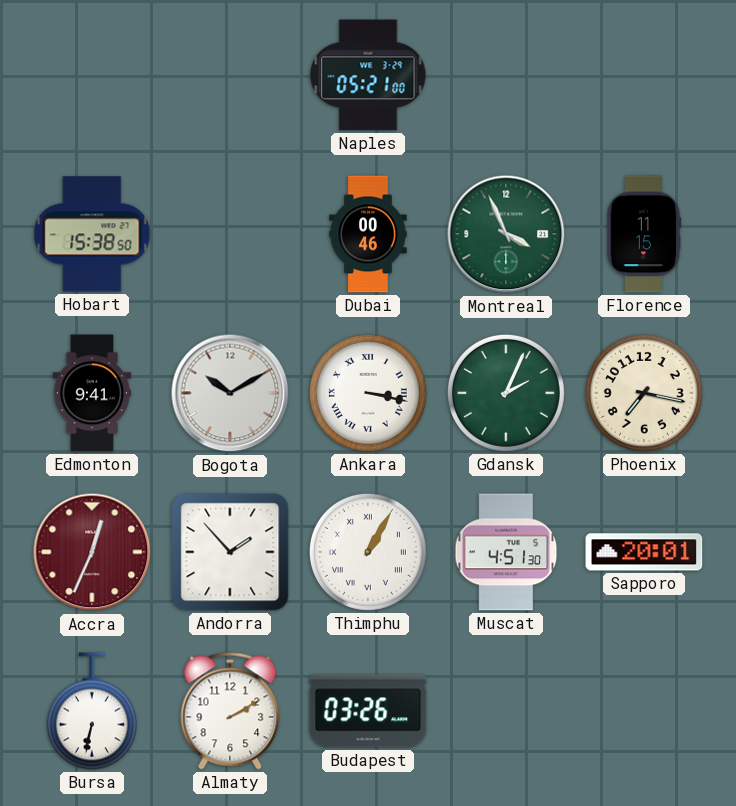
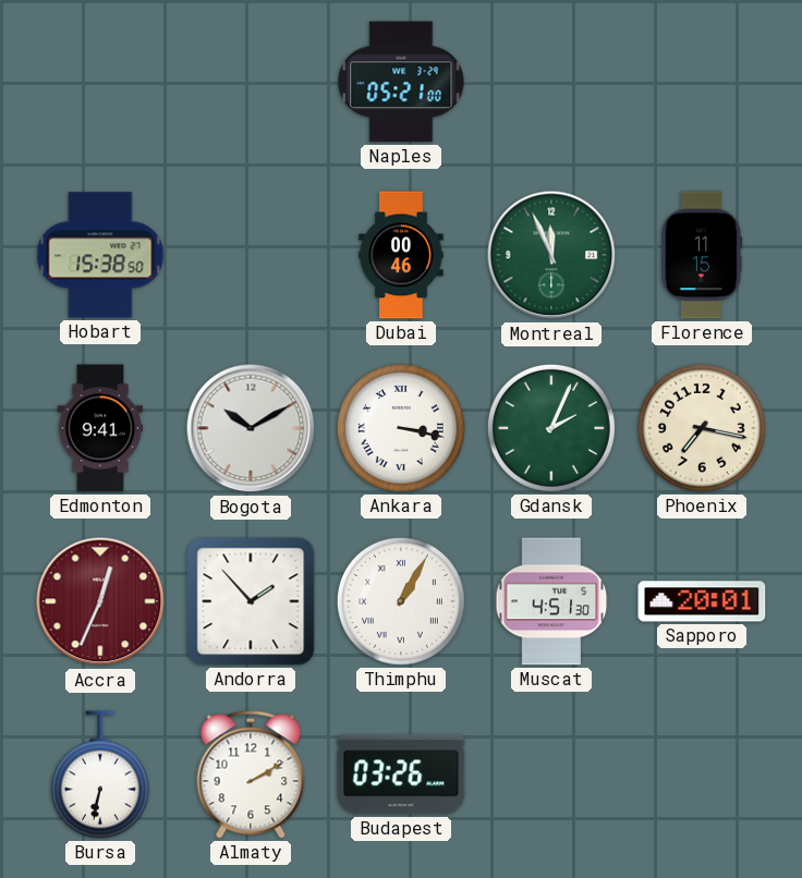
Montreal: 3:56 -> 11:56
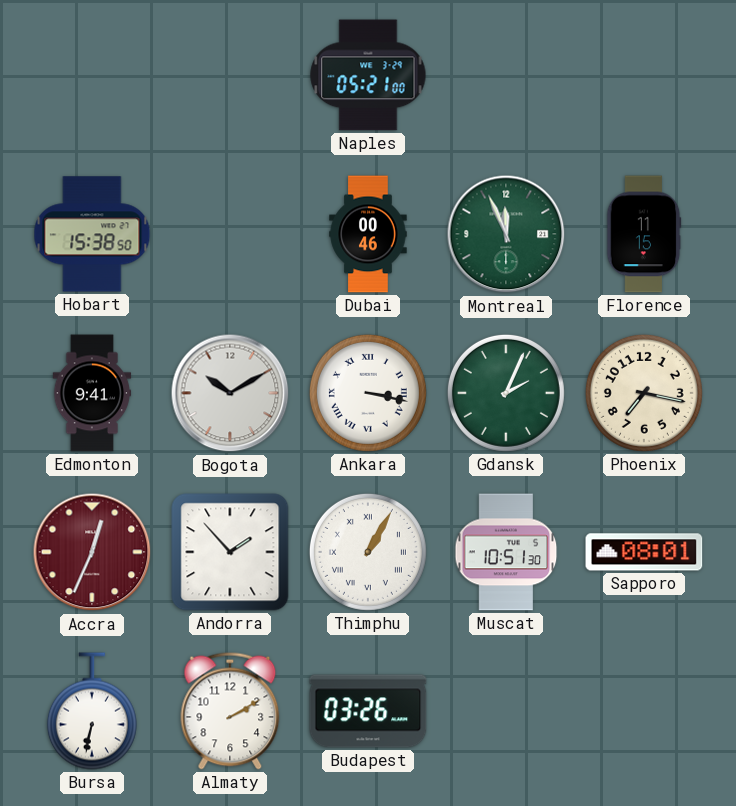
Muscat: 4:51 -> 10:51
Sapporo: 20:01 -> 08:01
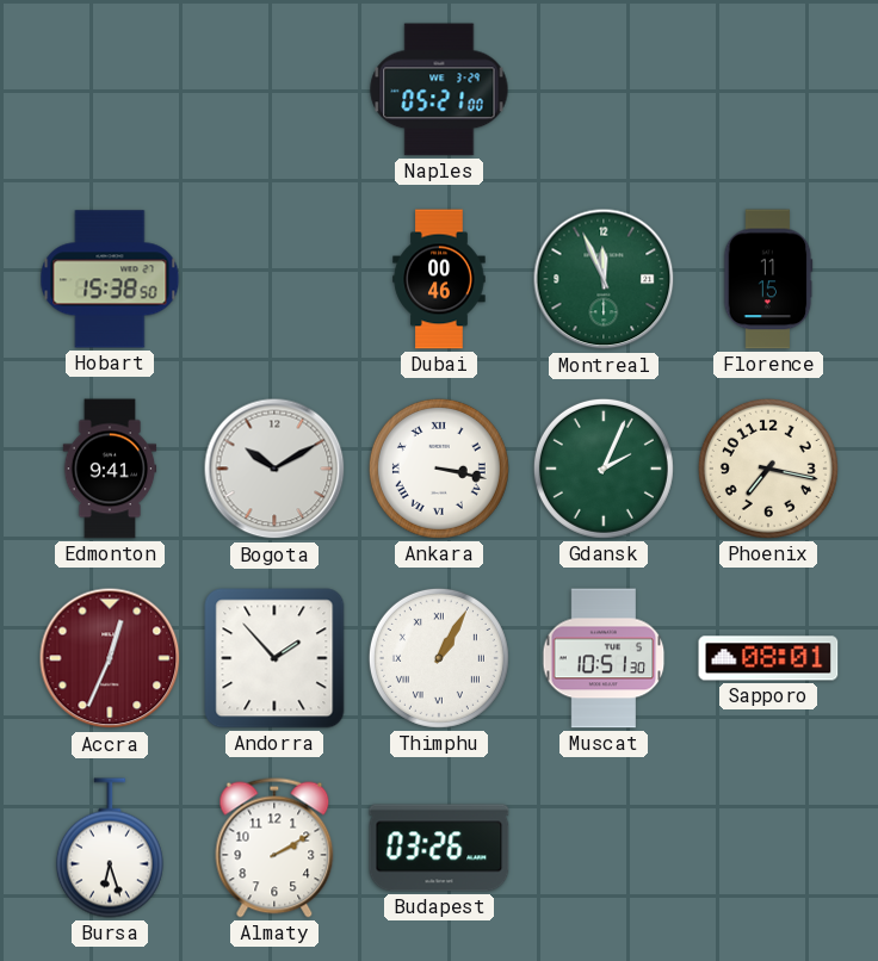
Bursa: 6:32 -> 6:27
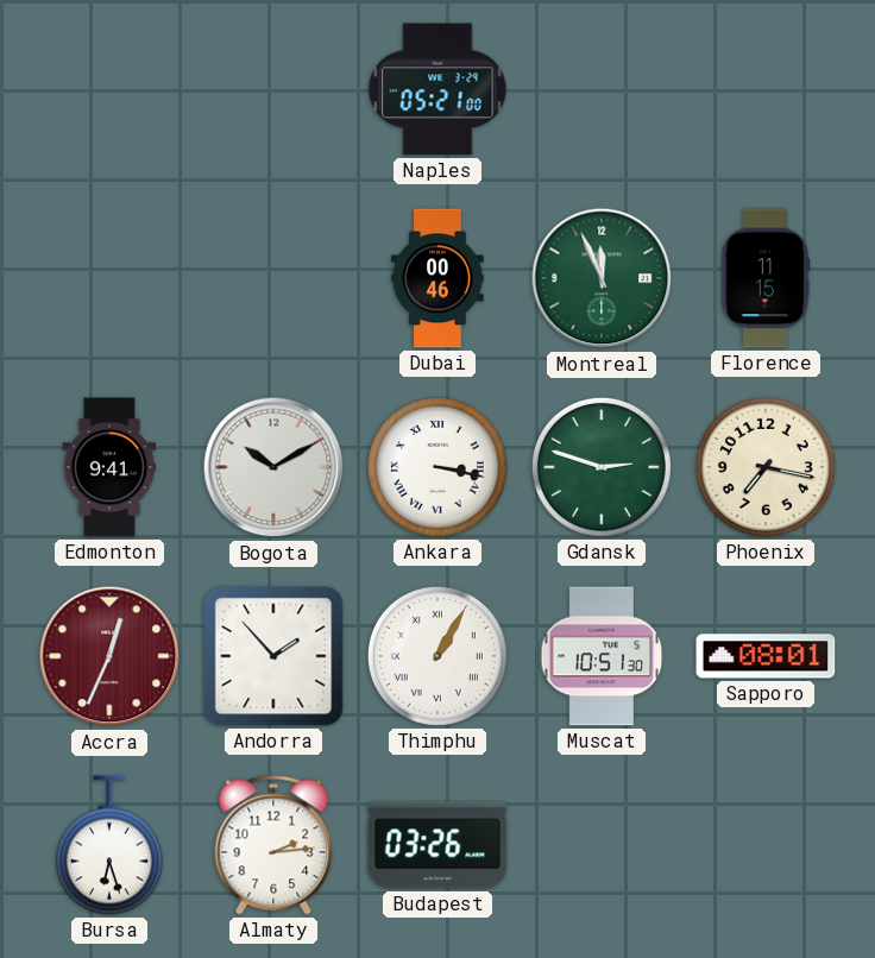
Hobart: 15:38 -> none
Gdansk: 2:04 -> 2:48
Almaty: 2:10 -> 2:14
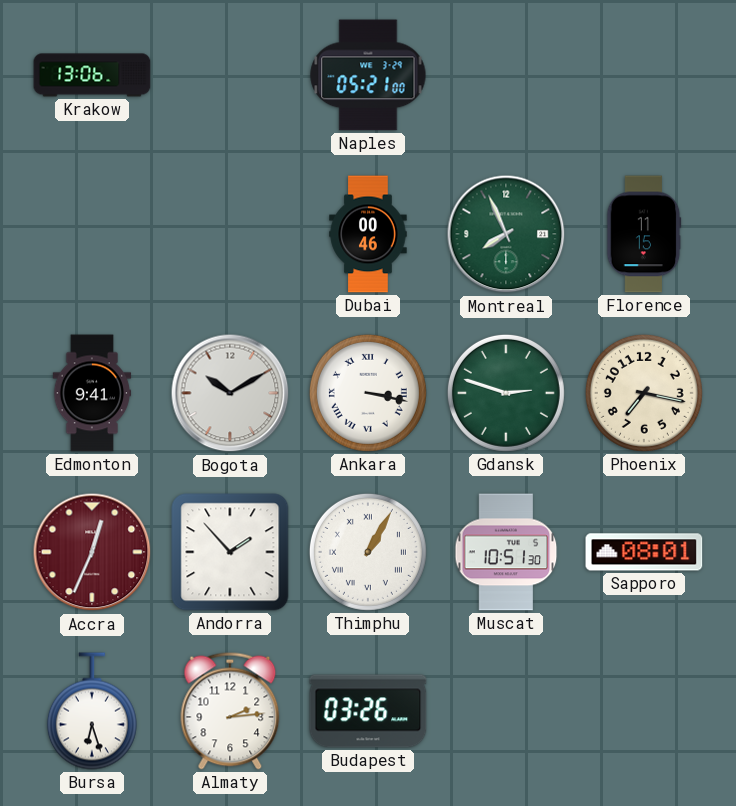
Krakow: none -> 13:06
Montreal: 11:56 -> 7:56
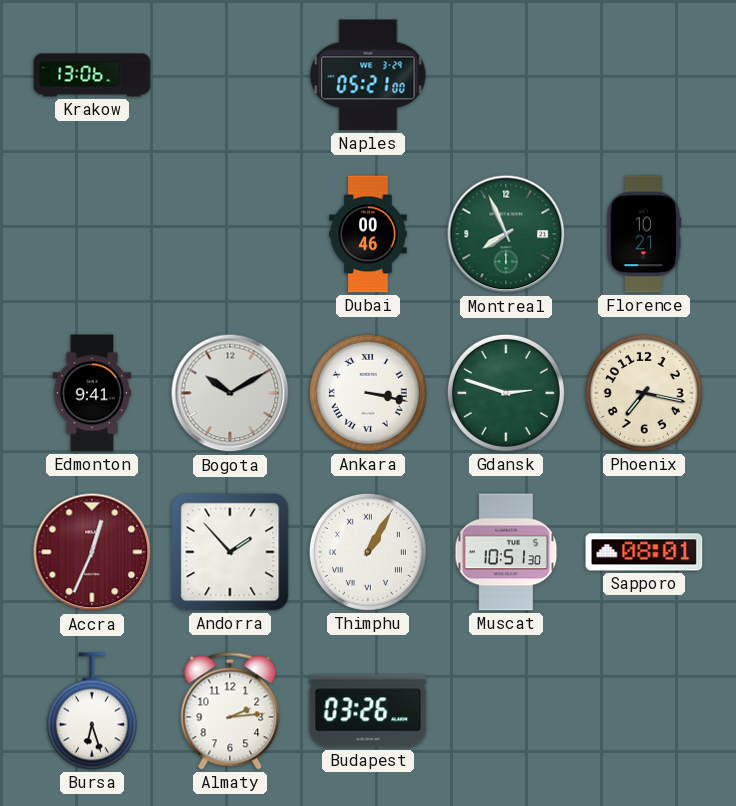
Florence: 11:15 -> 10:21
